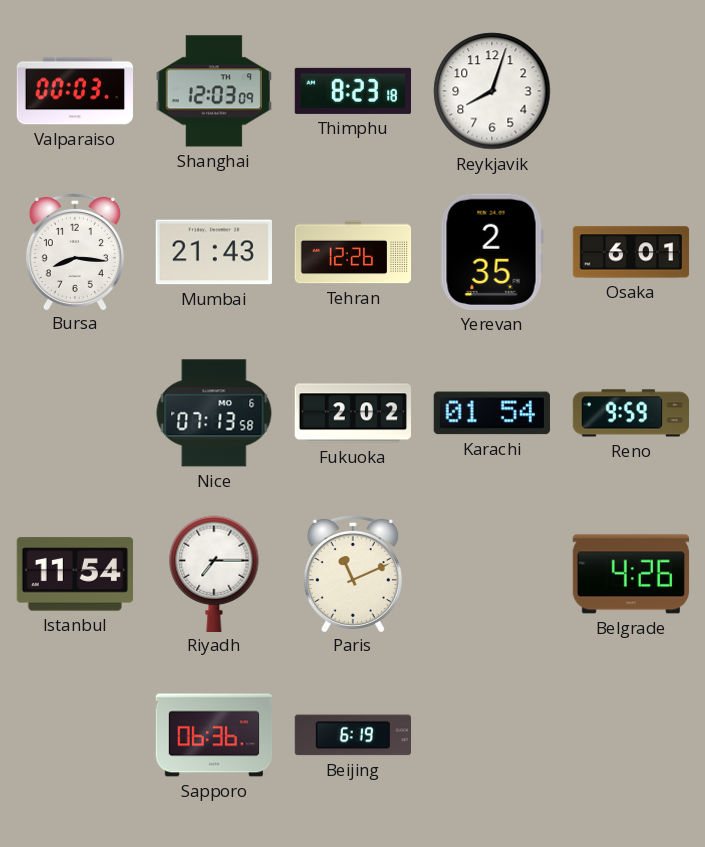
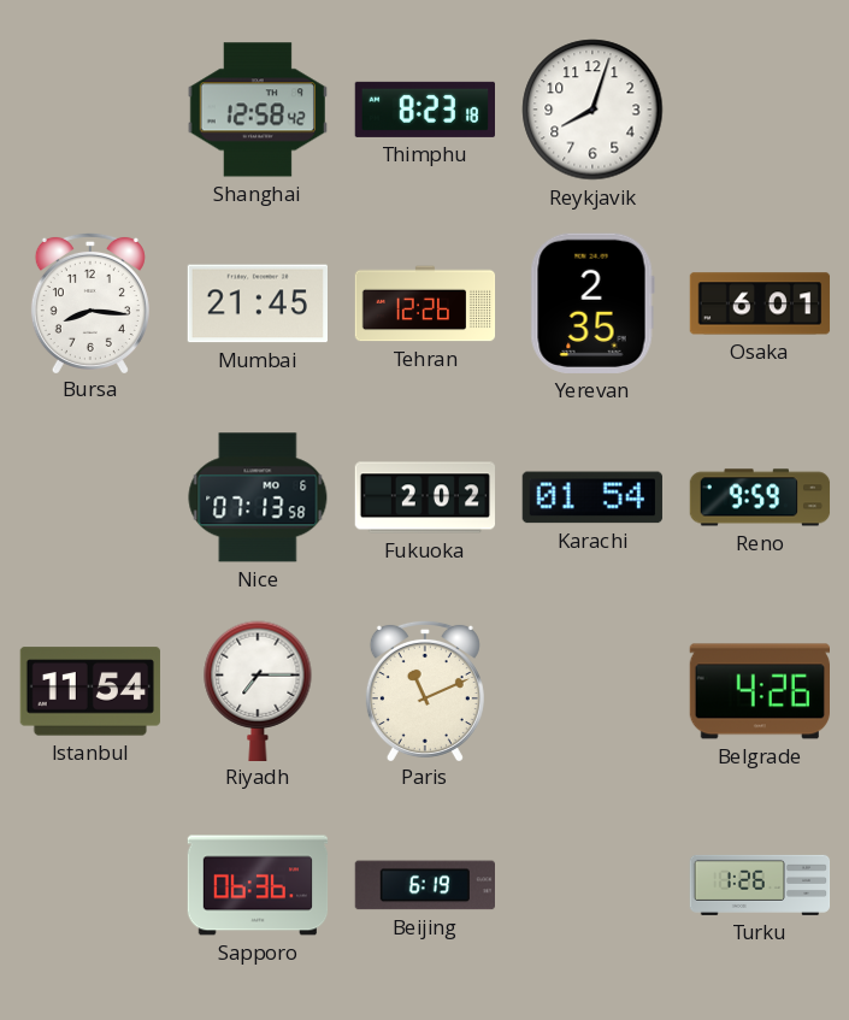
Valparaiso: 00:03 -> none
Shanghai: 12:03 -> 12:58
Mumbai: 21:43 -> 21:45
Turku: none -> 1:26
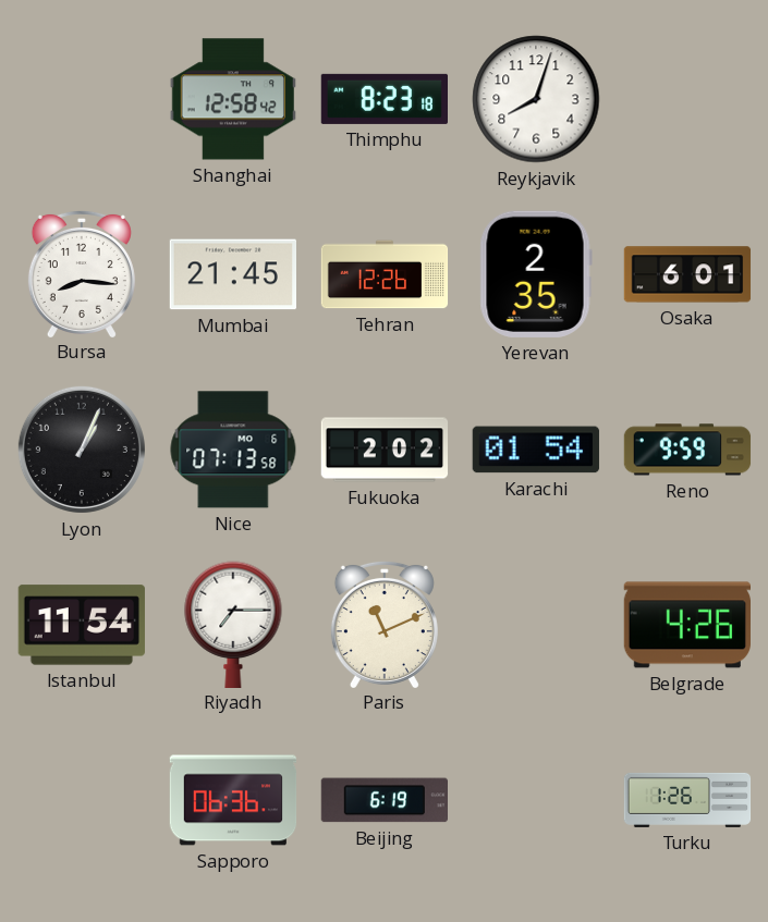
Lyon: none -> 1:04
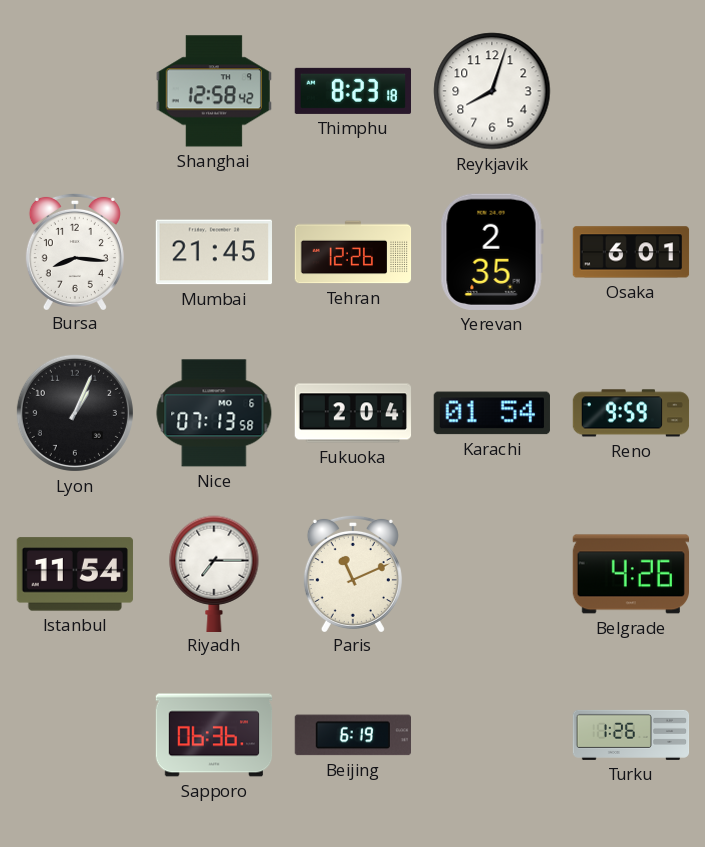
Fukuoka: 2:02 -> 2:04
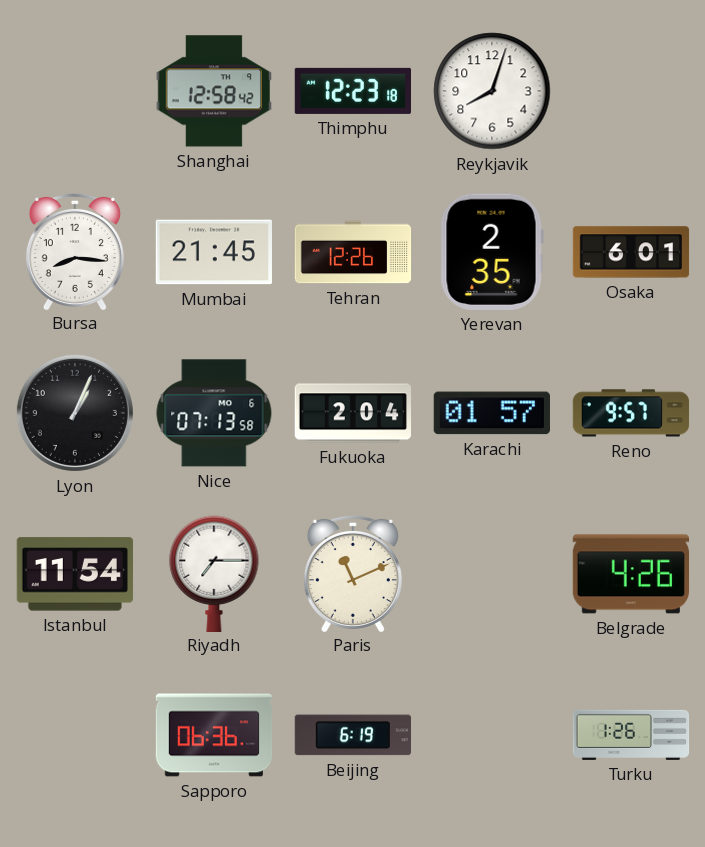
Thimphu: 8:23 -> 12:23
Karachi: 01:54 -> 01:57
Reno: 9:59 -> 9:57
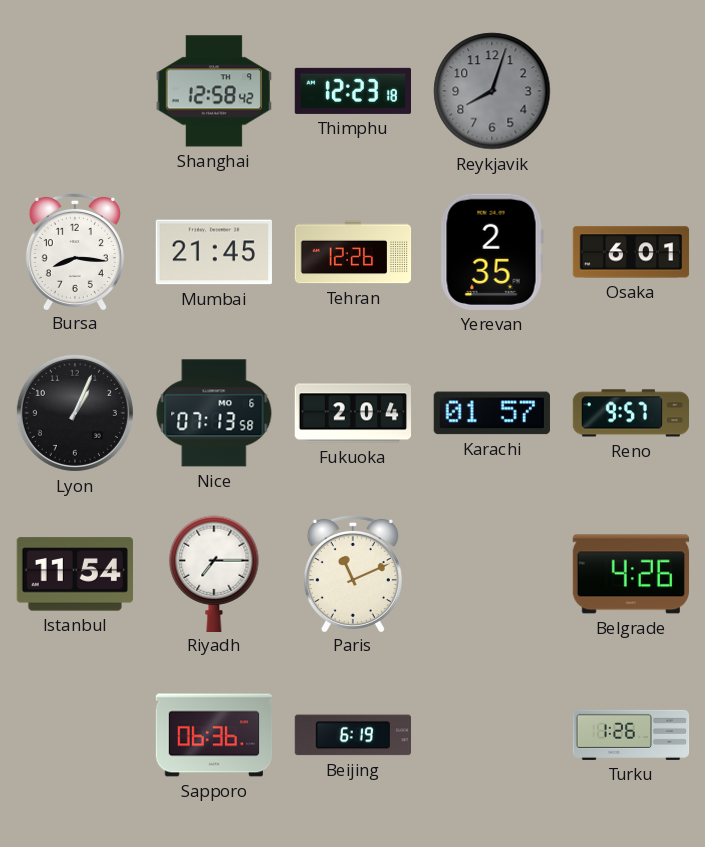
Reykjavik dial: white -> grey
